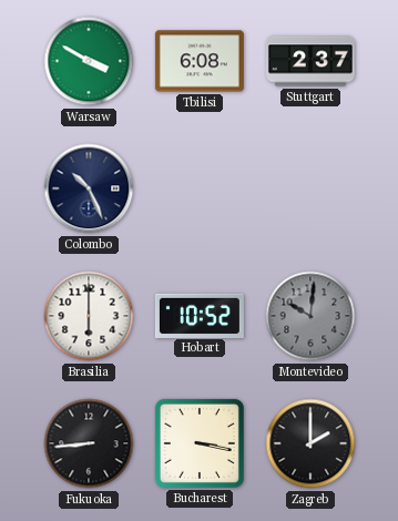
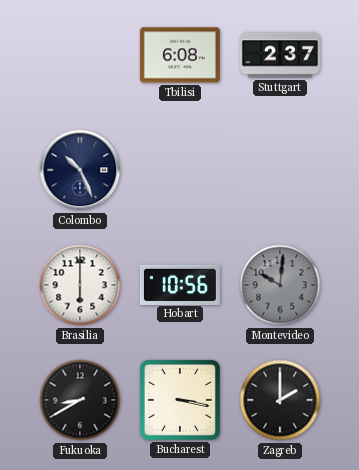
Warsaw: 3:50 -> none
Hobart: 10:52 -> 10:56
Fukuoka: 8:44 -> 8:40
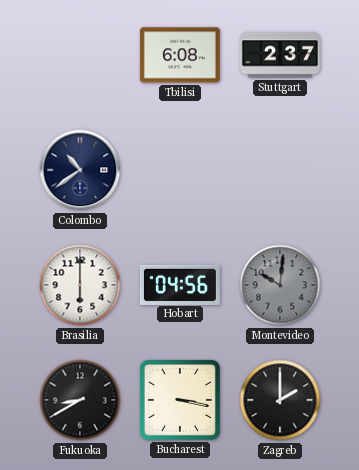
Colombo: 10:26 -> 10:39
Hobart: 10:56 -> 04:56
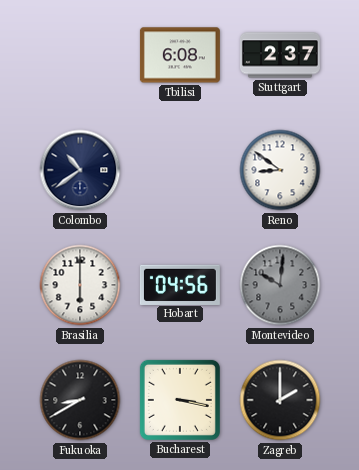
Reno: none -> 8:51
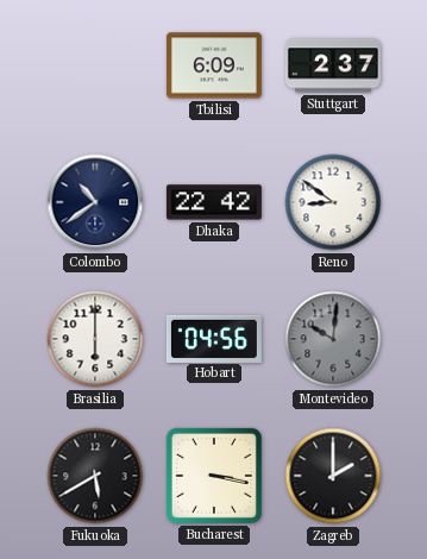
Tbilisi: 6:08 -> 6:09
Dhaka: none -> 22:42
Fukuoka: 8:40 -> 5:40
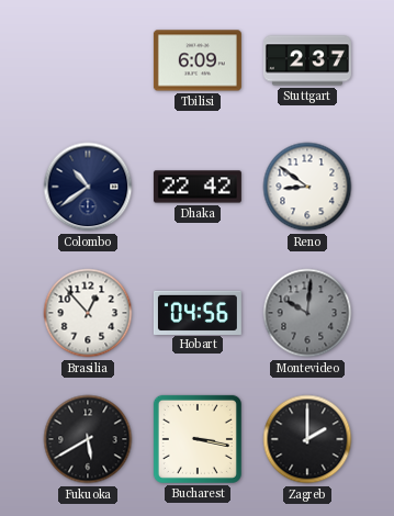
Brasilia: 6:00 -> 12:53
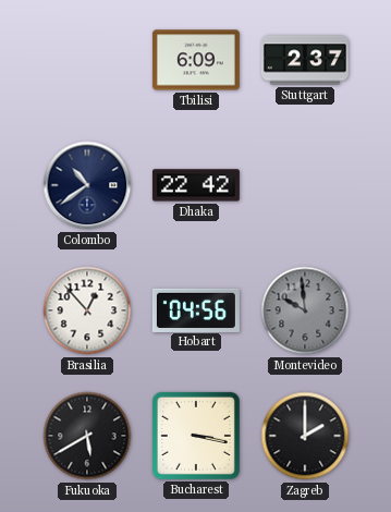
Reno: 8:51 -> none
Montevideo: 10:01 -> 9:59
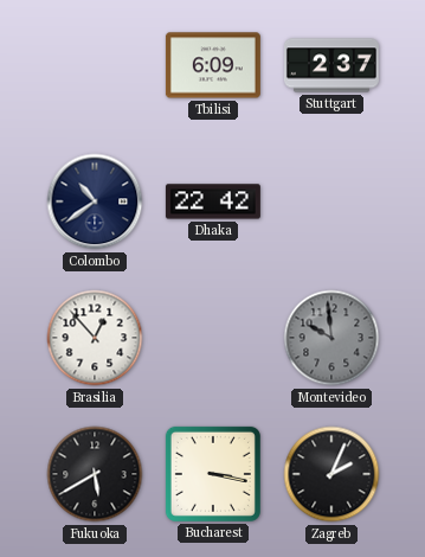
Hobart: 04:56 -> none
Zagreb: 2:00 -> 2:04
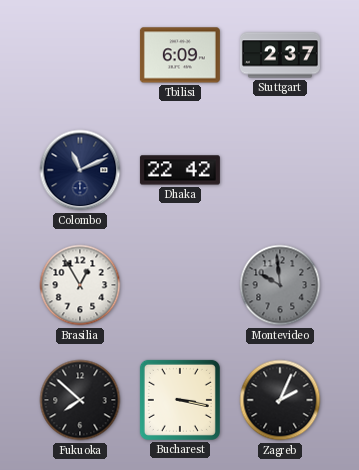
Colombo: 10:39 -> 11:11
Brasilia: 12:53 -> 12:55
Fukuoka: 5:40 -> 7:52
